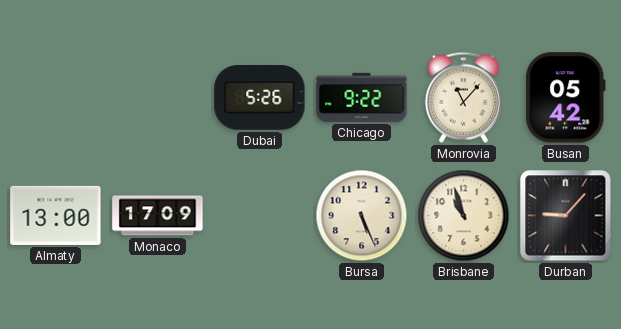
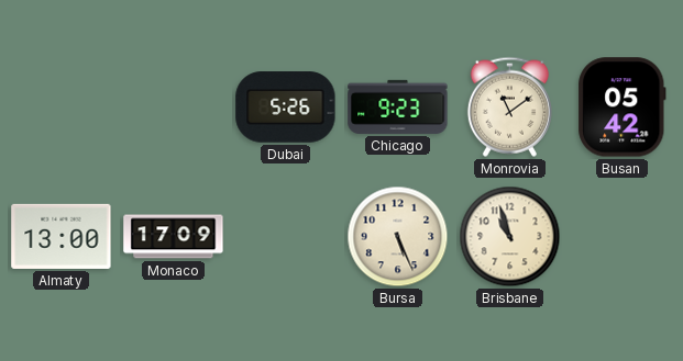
Chicago: 9:22 -> 9:23
Monrovia: 11:07 -> 11:09
Durban: 9:07 -> none
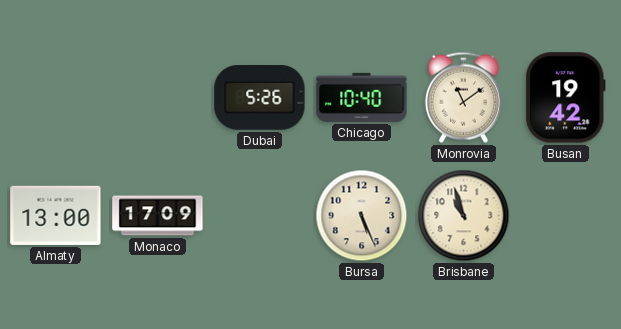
Chicago: 9:23 -> 10:40
Busan: 05:42 -> 19:42
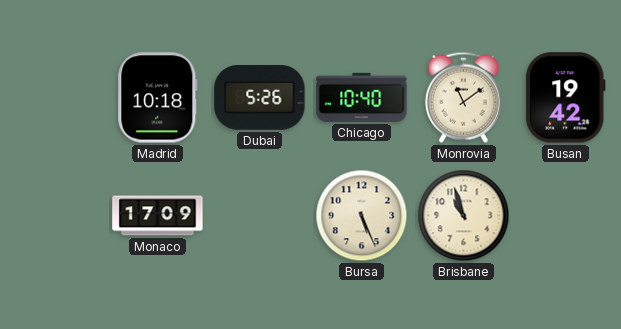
Madrid: none -> 10:18
Almaty: 13:00 -> none
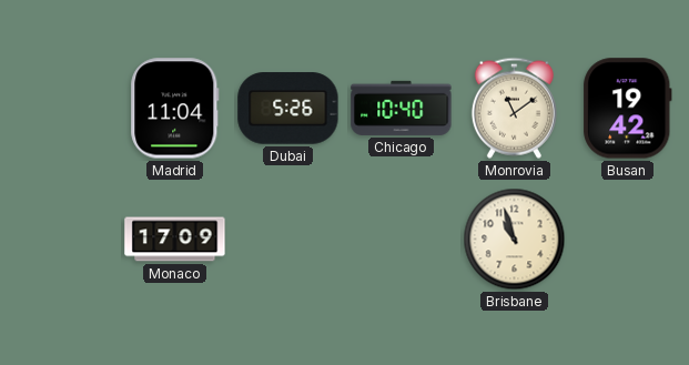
Madrid: 10:18 -> 11:04
Bursa: 5:26 -> none
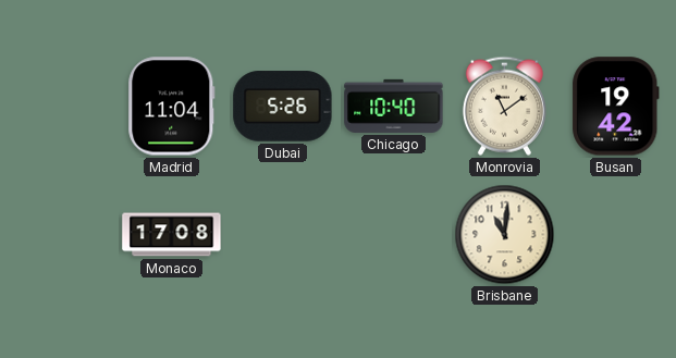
Monaco: 17:09 -> 17:08
Brisbane: 10:57 -> 11:01
